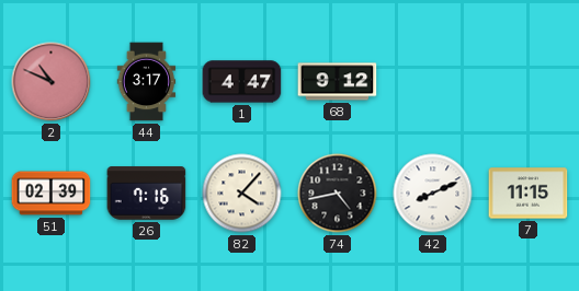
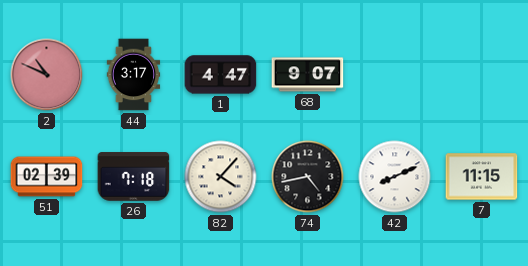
68: 9:12 -> 9:07
26: 7:16 -> 7:18
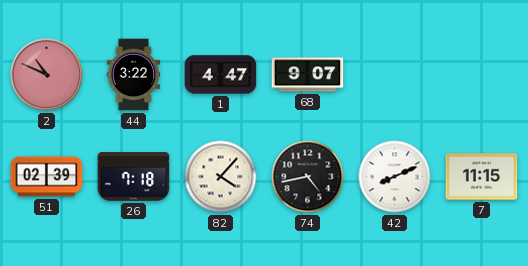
44: 3:17 -> 3:22
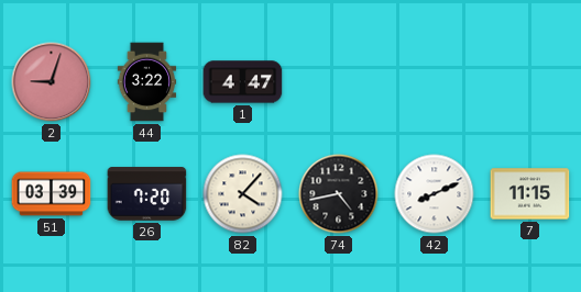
2: 10:49 -> 9:03
68: 9:07 -> none
51: 02:39 -> 03:39
26: 7:18 -> 7:20
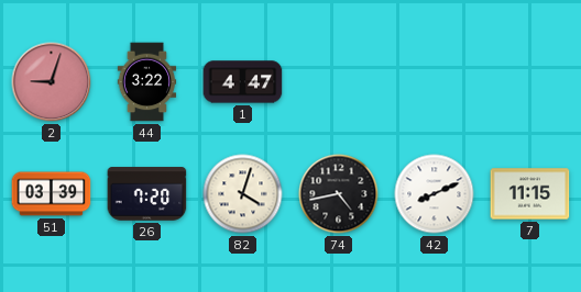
82: 4:07 -> 4:03
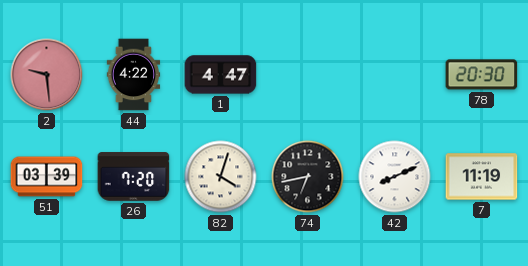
2: 9:03 -> 9:29
44: 3:22 -> 4:22
78: none -> 20:30
74: 4:43 -> 6:43
7: 11:15 -> 11:19
